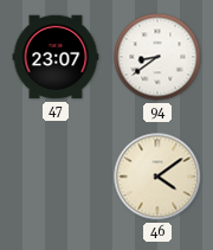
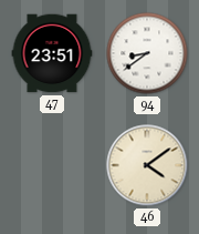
47: 23:07 -> 23:51
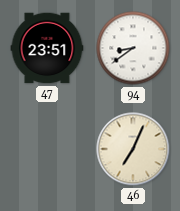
46: 4:09 -> 7:04
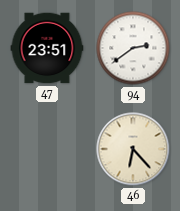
94: 8:39 -> 2:39
46: 7:04 -> 6:23
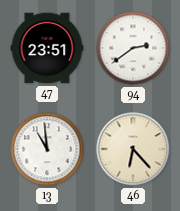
13: none -> 10:59
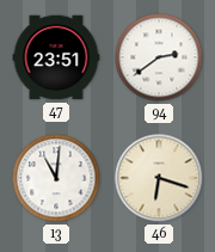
13: 10:59 -> 11:01
46: 6:23 -> 6:18
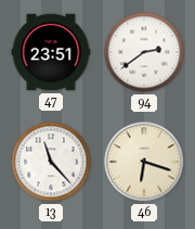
13: 11:01 -> 11:23
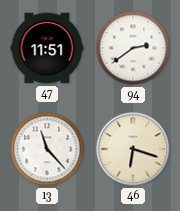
47: 23:51 -> 11:51
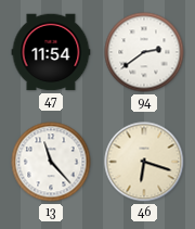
47: 11:51 -> 11:54
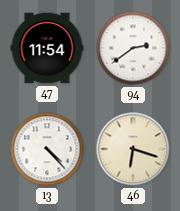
13: 11:23 -> 4:23
